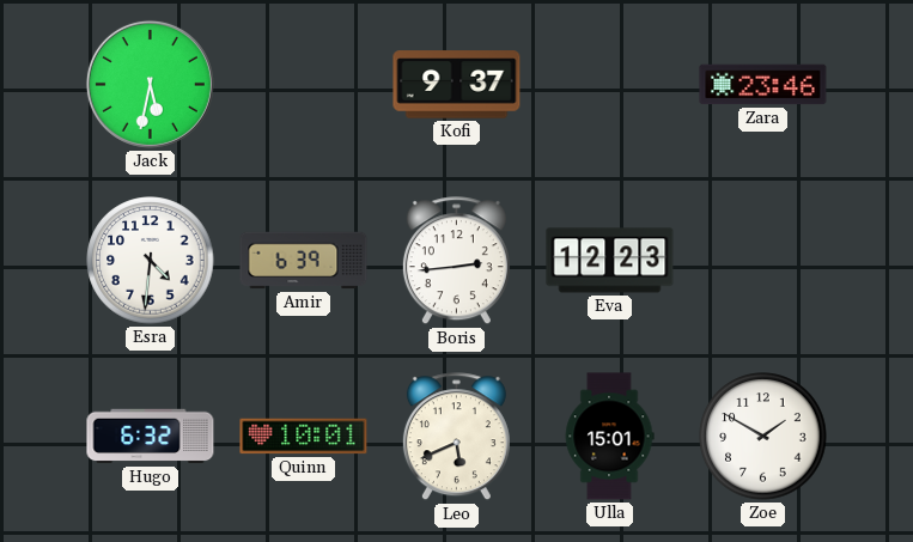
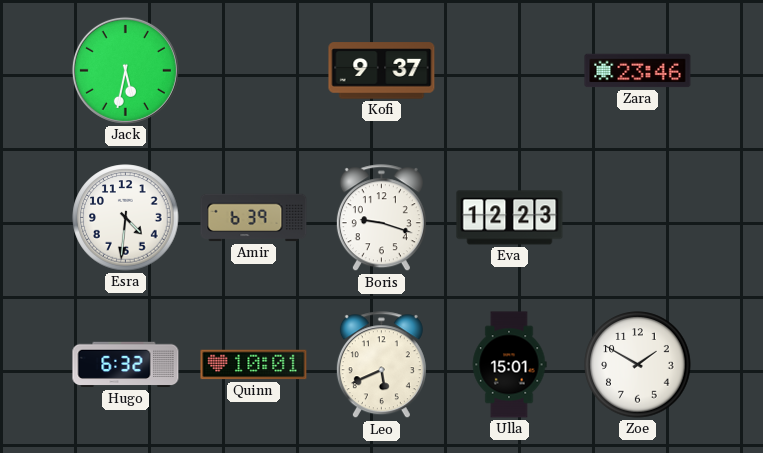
Boris: 2:44 -> 9:18
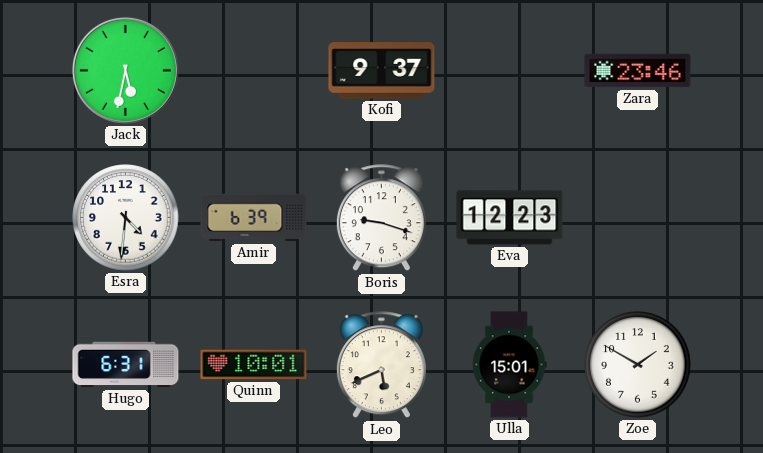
Hugo: 6:32 -> 6:31
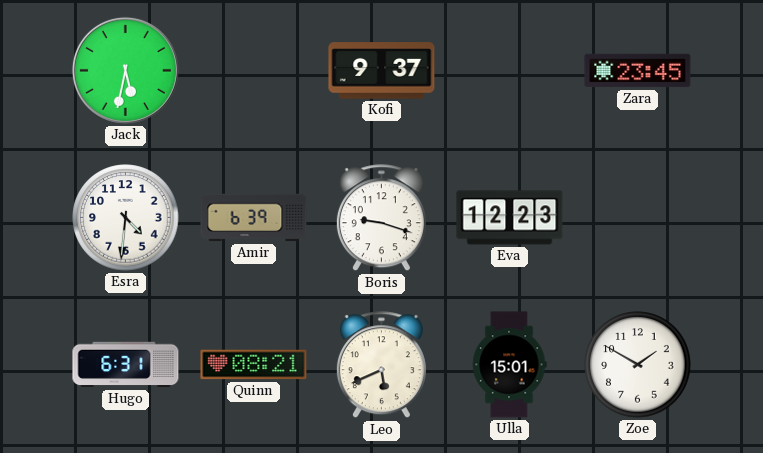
Zara: 23:46 -> 23:45
Quinn: 10:01 -> 08:21
